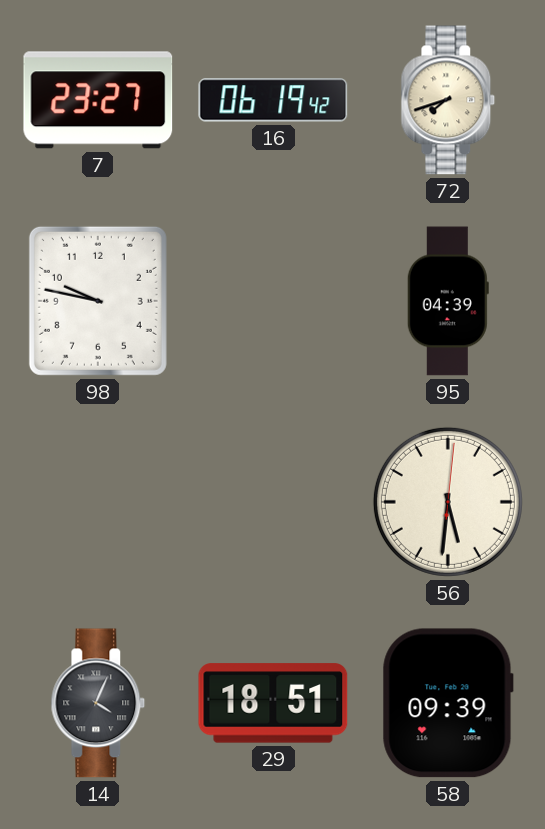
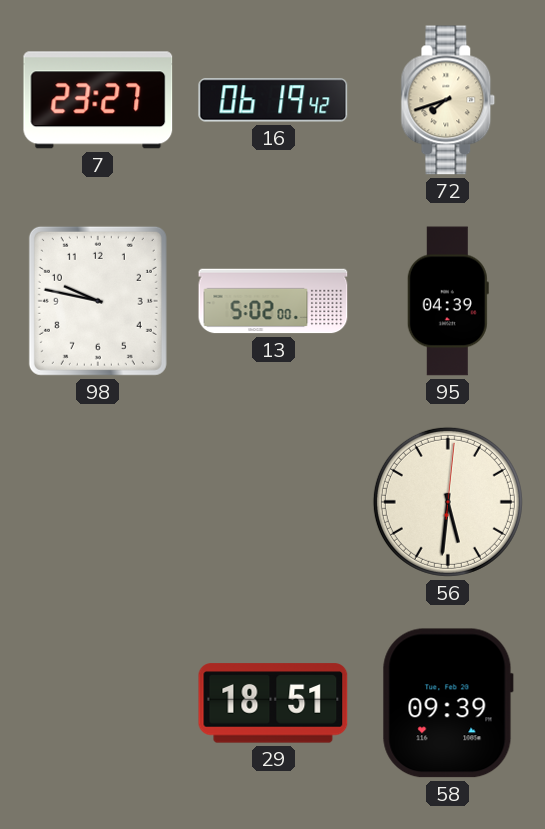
13: none -> 5:02
14: 4:04 -> none
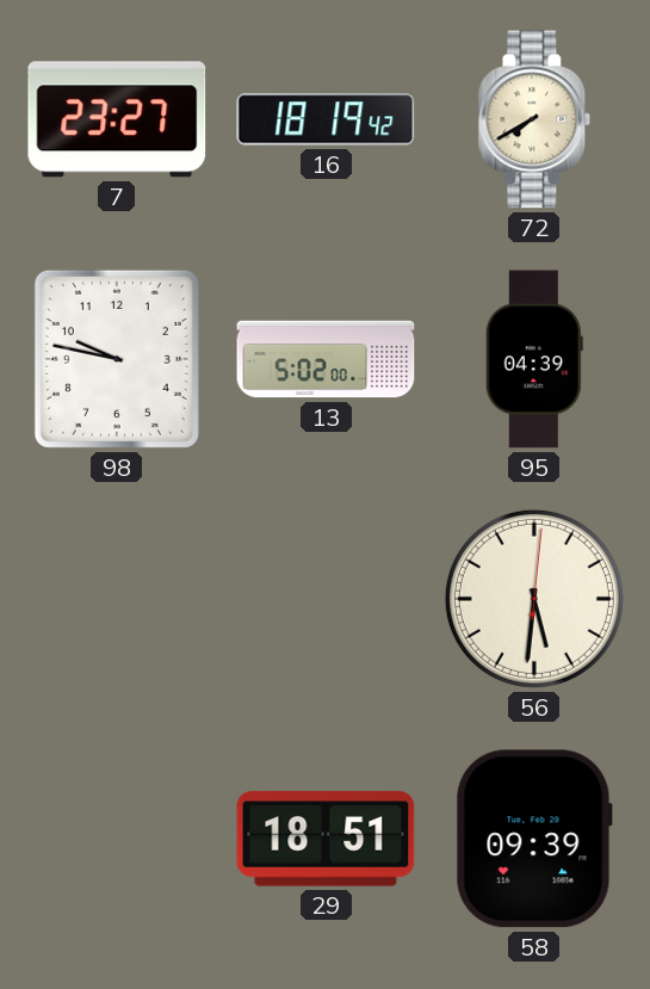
16: 06:19 -> 18:19
72: 7:42 -> 7:40
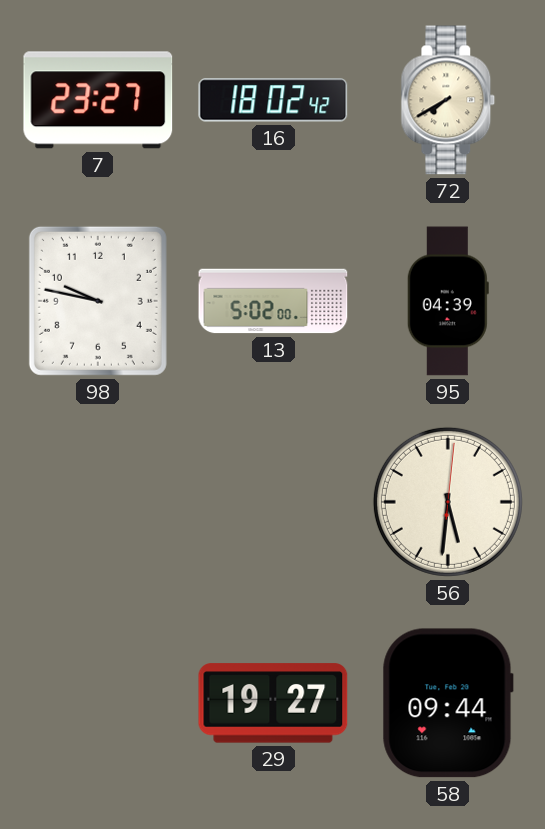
16: 18:19 -> 18:02
29: 18:51 -> 19:27
58: 09:39 -> 09:44
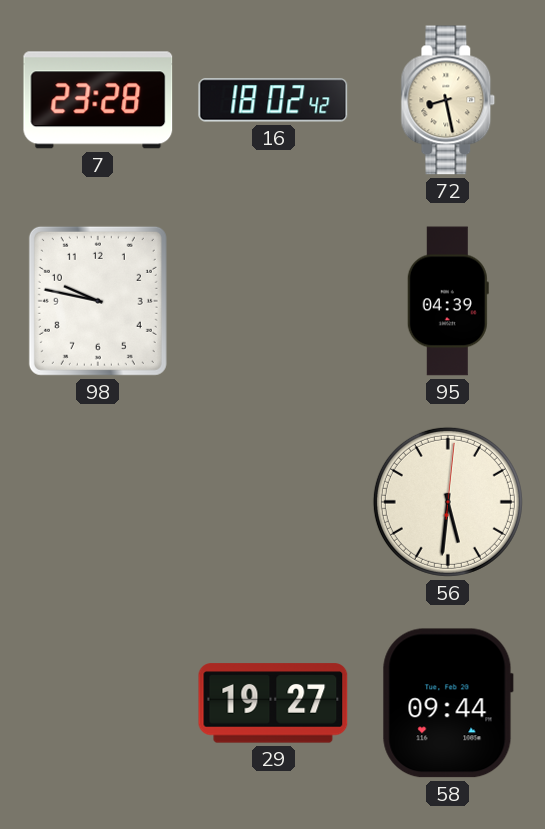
7: 23:27 -> 23:28
72: 7:40 -> 8:28
13: 5:02 -> none
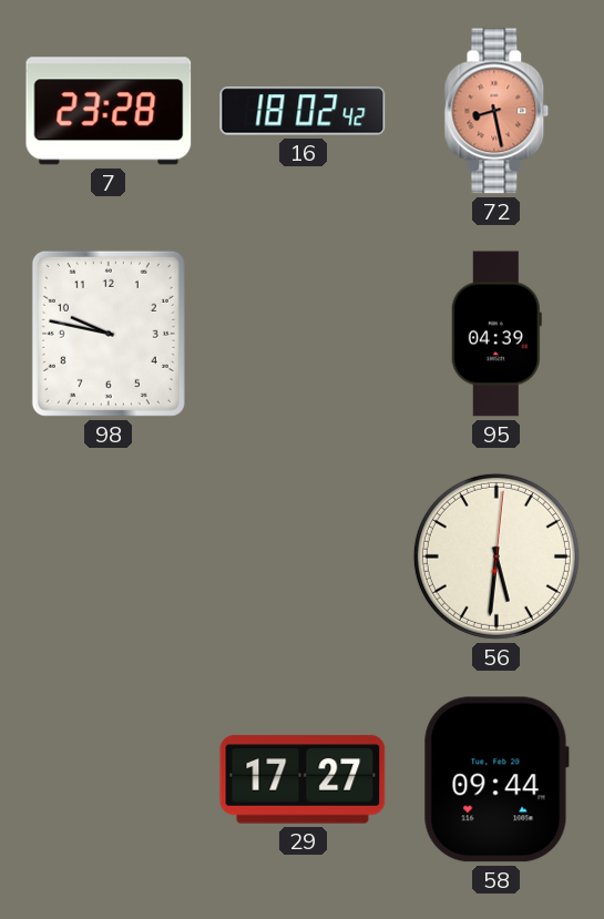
72 dial: cream -> salmon
29: 19:27 -> 17:27
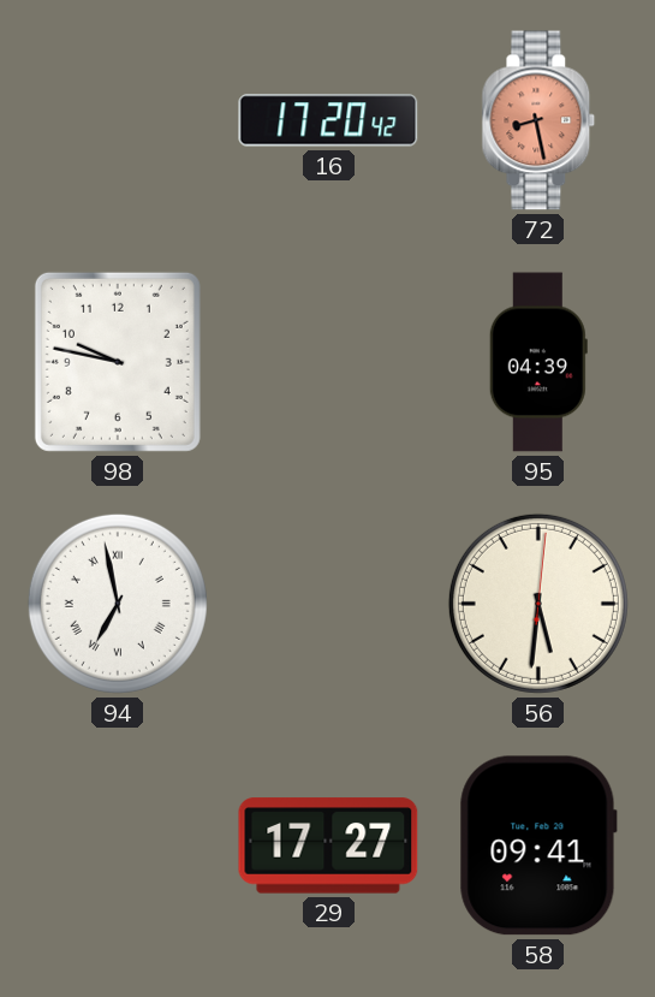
7: 23:28 -> none
16: 18:02 -> 17:20
94: none -> 6:58
58: 09:44 -> 09:41
